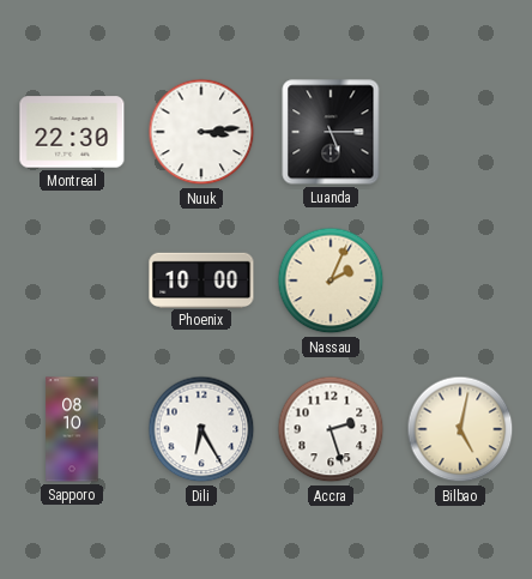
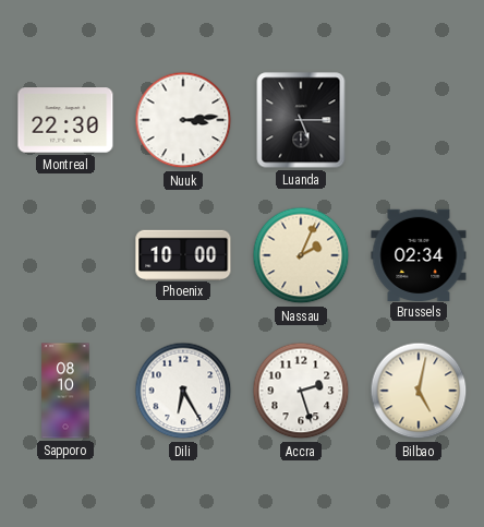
Brussels: none -> 02:34
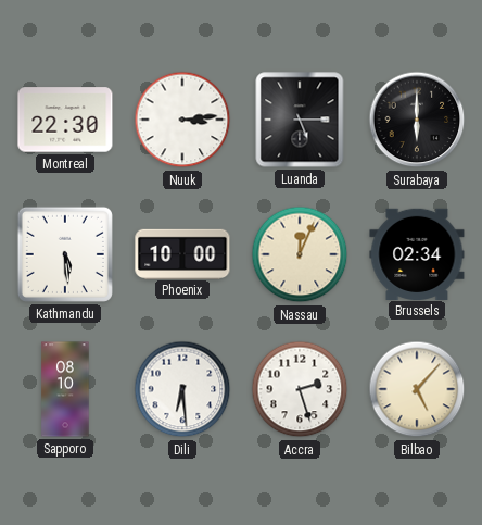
Surabaya: none -> 6:00
Kathmandu: none -> 5:29
Nassau: 2:04 -> 12:04
Dili: 6:25 -> 6:29
Bilbao: 5:02 -> 5:07
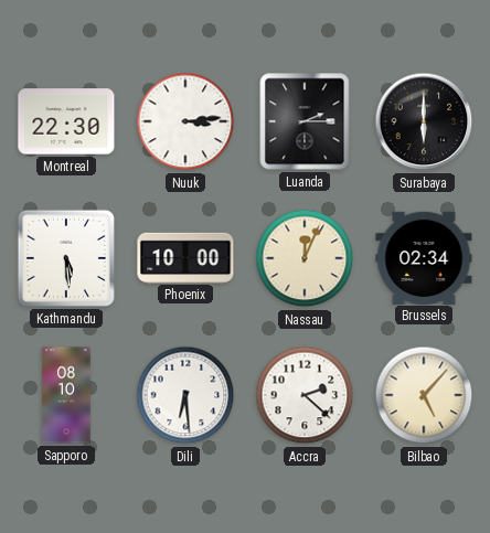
Luanda: 5:15 -> 2:15
Accra: 2:27 -> 2:22
